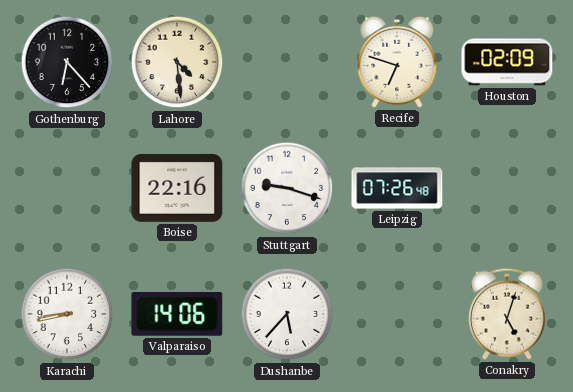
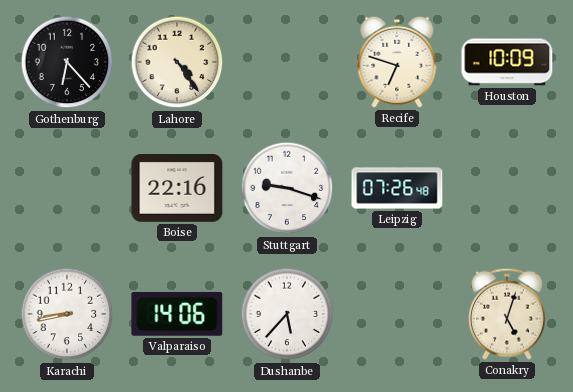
Lahore: 4:29 -> 4:24
Houston: 02:09 -> 10:09
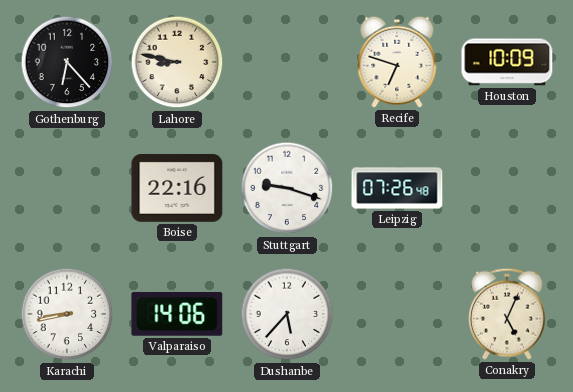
Lahore: 4:24 -> 8:47
Conakry: 5:03 -> 5:04
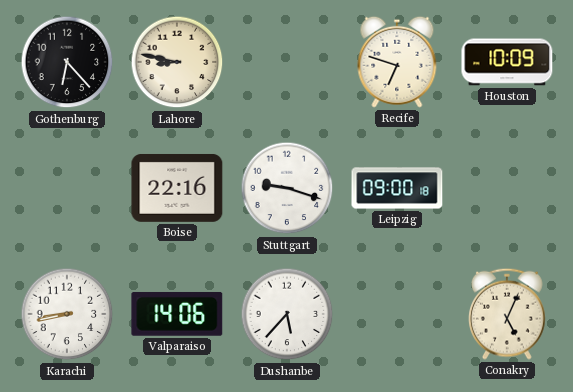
Leipzig: 07:26 -> 09:00
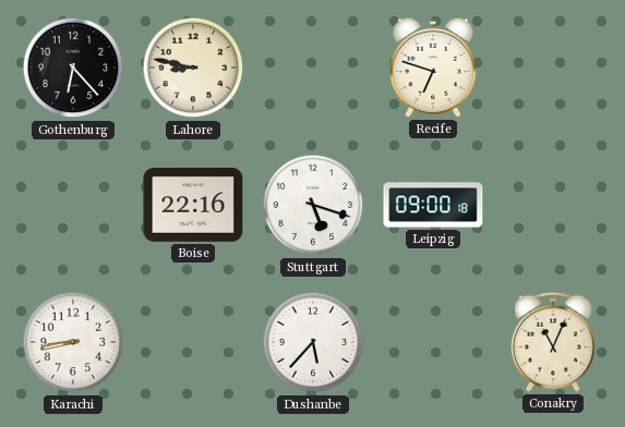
Houston: 10:09 -> none
Stuttgart: 9:18 -> 5:18
Valparaiso: 14:06 -> none
Conakry: 5:04 -> 11:04
